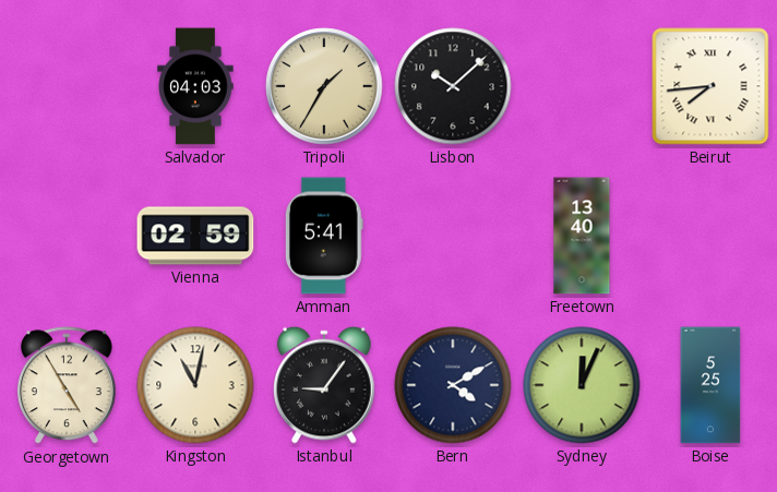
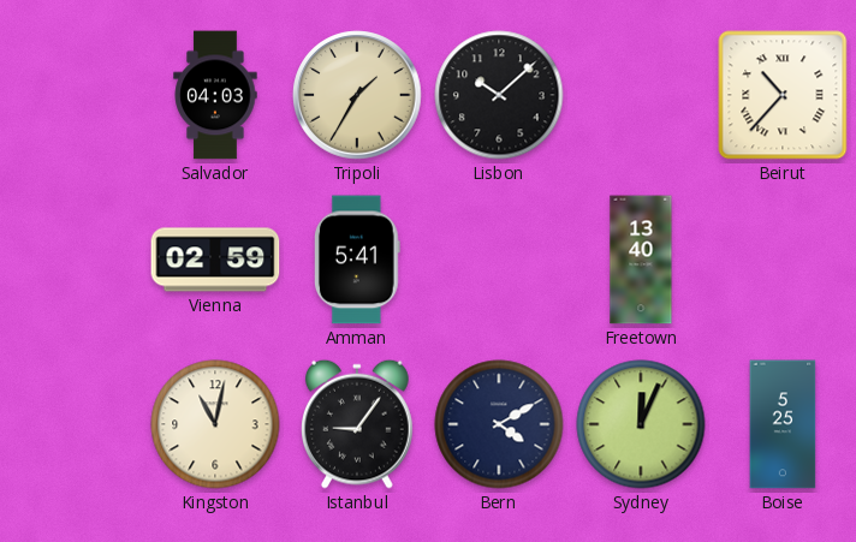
Beirut: 7:44 -> 10:37
Georgetown: 4:55 -> none
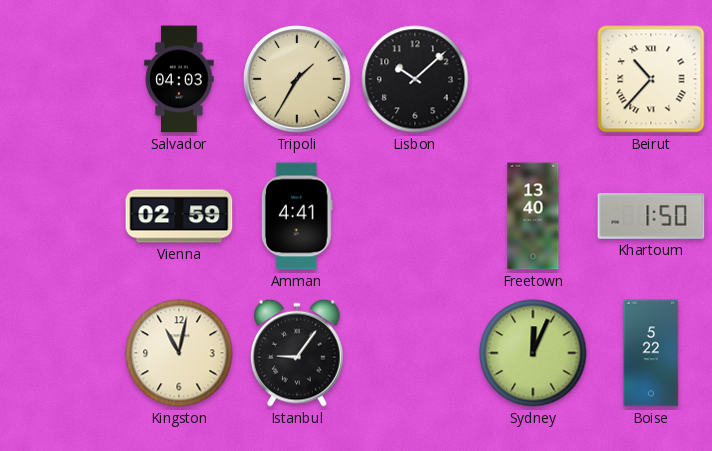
Amman: 5:41 -> 4:41
Khartoum: none -> 1:50
Bern: 4:10 -> none
Boise: 5:25 -> 5:22
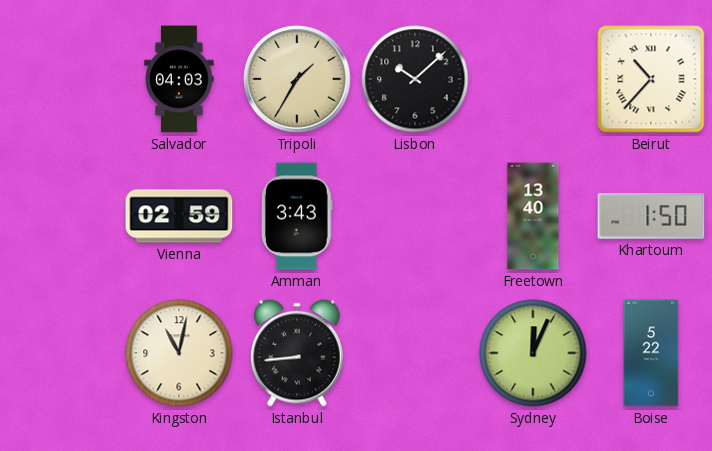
Amman: 4:41 -> 3:43
Istanbul: 9:06 -> 8:44
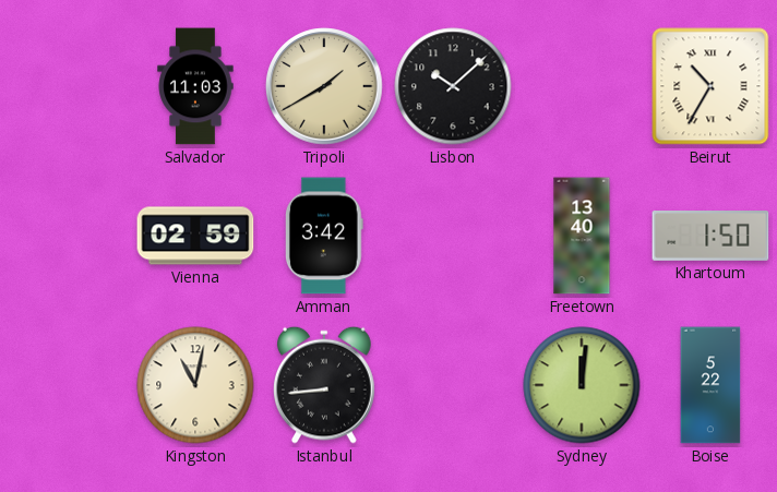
Salvador: 04:03 -> 11:03
Tripoli: 1:35 -> 1:40
Beirut: 10:37 -> 10:35
Amman: 3:43 -> 3:42
Sydney: 12:04 -> 12:01
